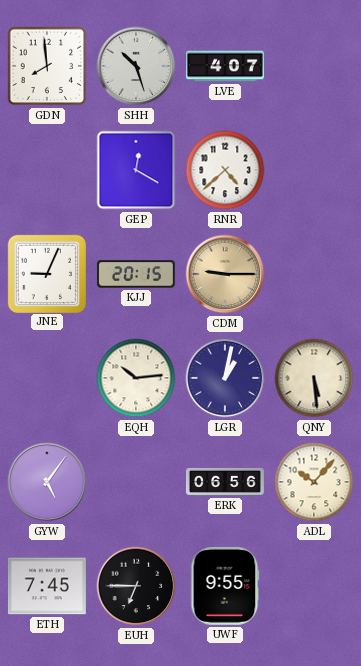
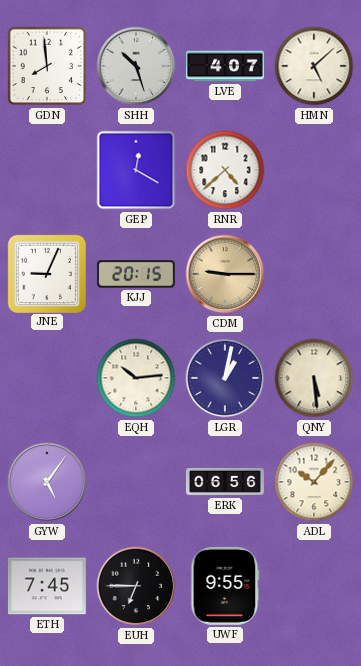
HMN: none -> 5:08
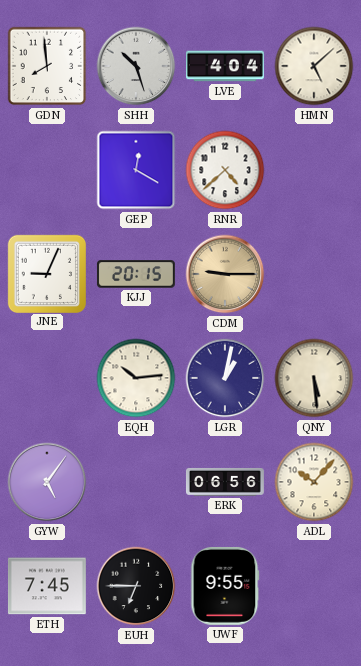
LVE: 4:07 -> 4:04
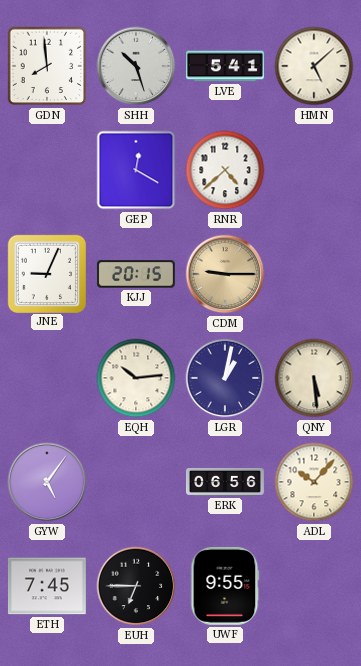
LVE: 4:04 -> 5:41
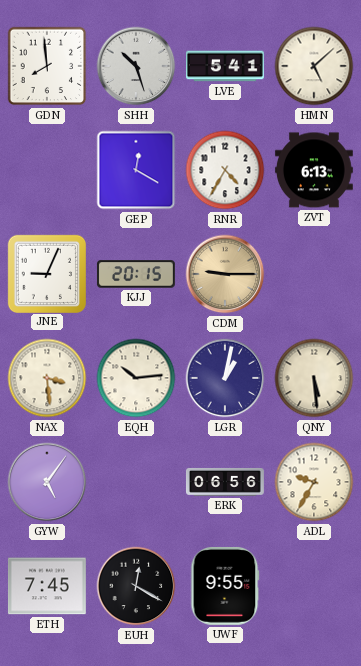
RNR: 4:38 -> 4:35
ZVT: none -> 6:13
NAX: none -> 3:29
ADL: 10:07 -> 9:35
EUH: 6:45 -> 12:20
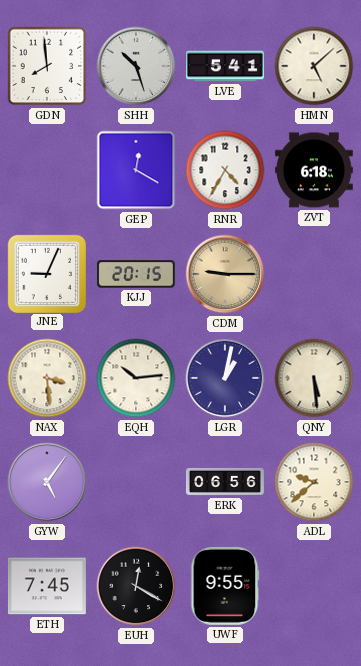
ZVT: 6:13 -> 6:18
ADL: 9:35 -> 9:38
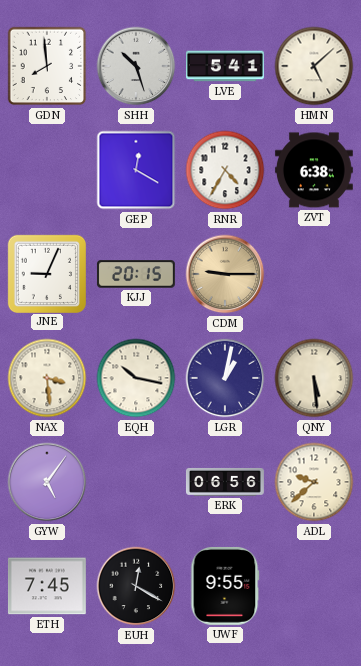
ZVT: 6:18 -> 6:38
EQH: 10:14 -> 10:17
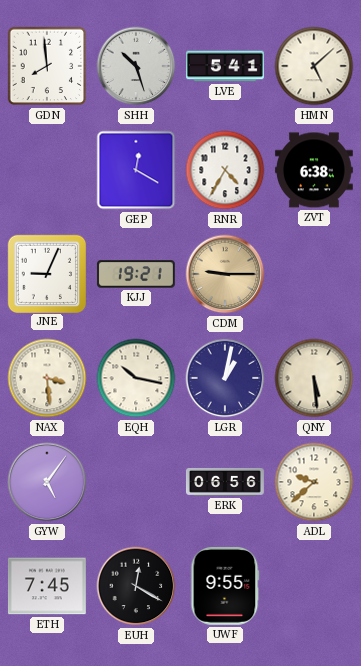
KJJ: 20:15 -> 19:21
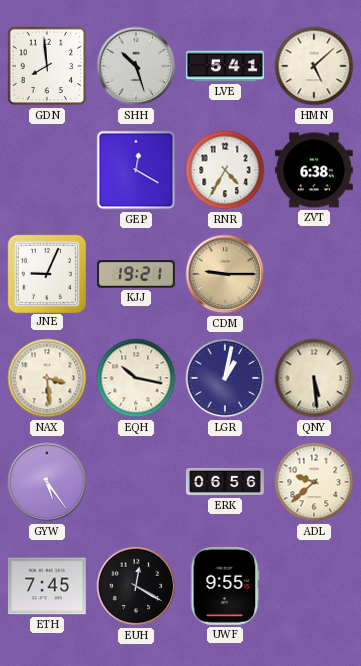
GYW: 5:06 -> 5:24
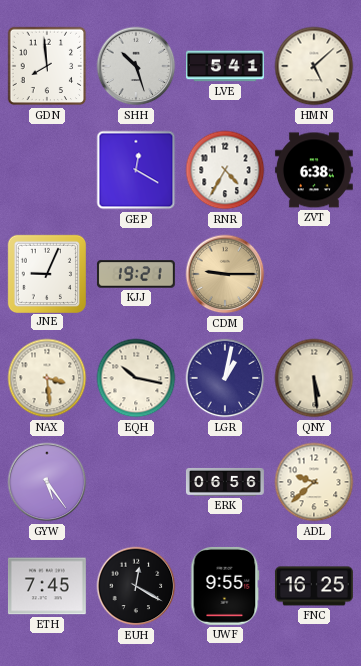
FNC: none -> 16:25
